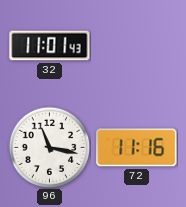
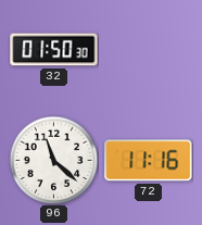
32: 11:01 -> 01:50
96: 11:17 -> 11:22
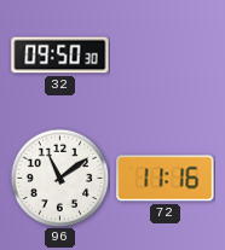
32: 01:50 -> 09:50
96: 11:22 -> 11:09
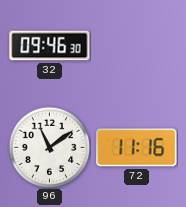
32: 09:50 -> 09:46
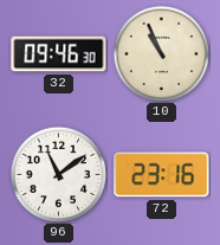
10: none -> 10:56
72: 11:16 -> 23:16
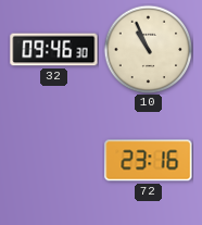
96: 11:09 -> none
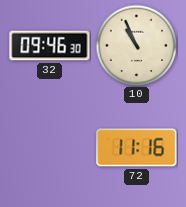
72: 23:16 -> 11:16
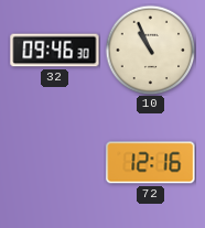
72: 11:16 -> 12:16
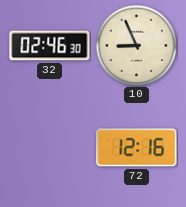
32: 09:46 -> 02:46
10: 10:56 -> 8:56
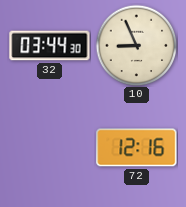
32: 02:46 -> 03:44
